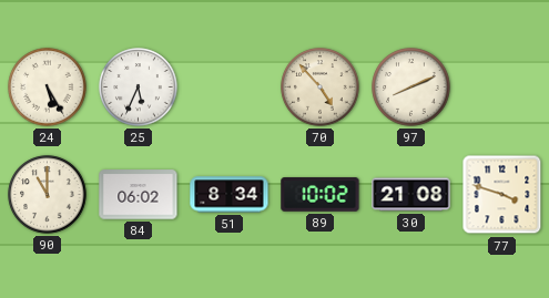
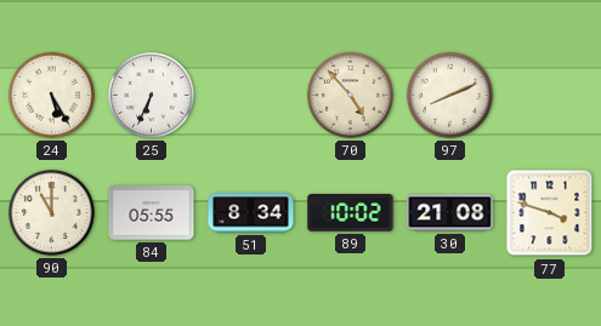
25: 5:34 -> 6:34
84: 06:02 -> 05:55
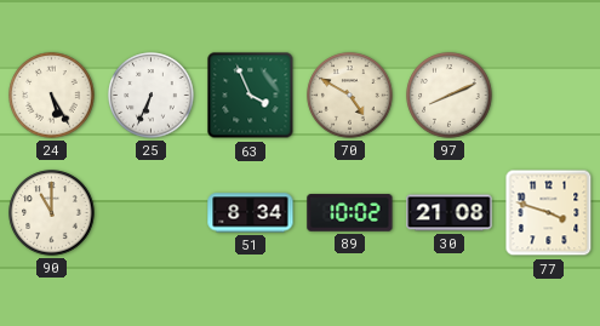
63: none -> 3:56
70: 4:53 -> 4:50
84: 05:55 -> none
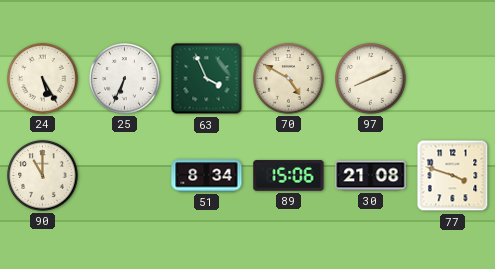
89: 10:02 -> 15:06
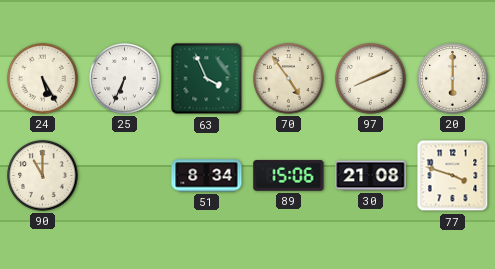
70: 4:50 -> 4:54
20: none -> 6:00
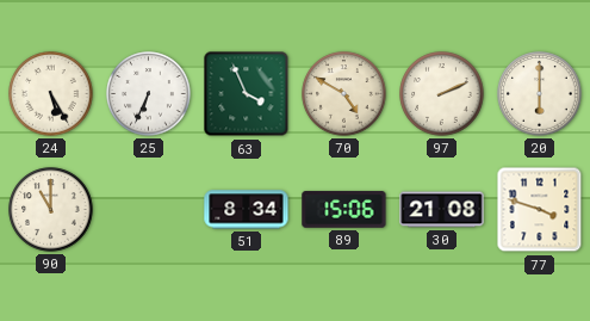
70: 4:54 -> 4:50
97: 8:11 -> 2:11
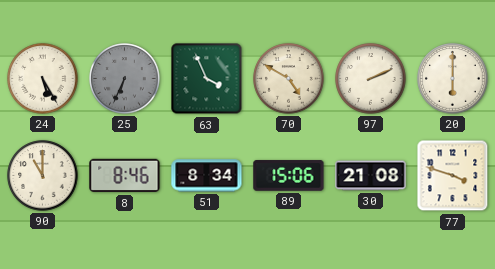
25 dial: white -> grey
8: none -> 8:46
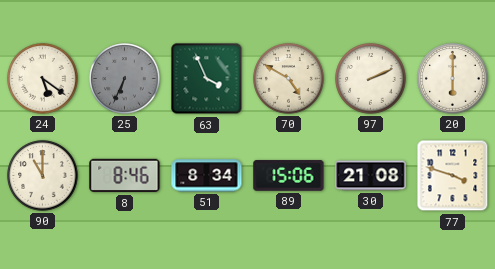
24: 5:25 -> 5:21
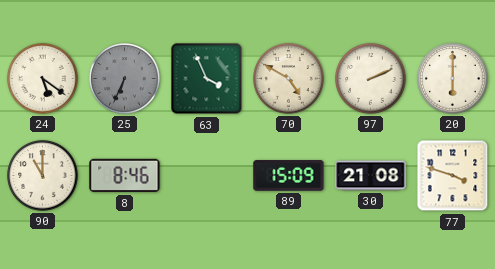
51: 8:34 -> none
89: 15:06 -> 15:09
